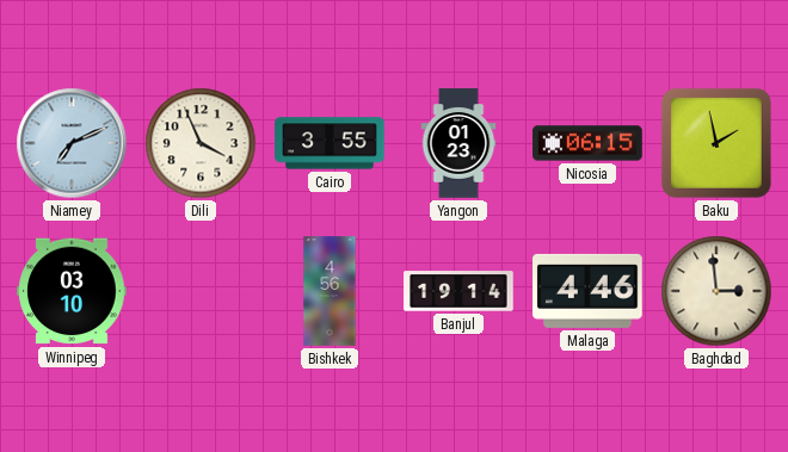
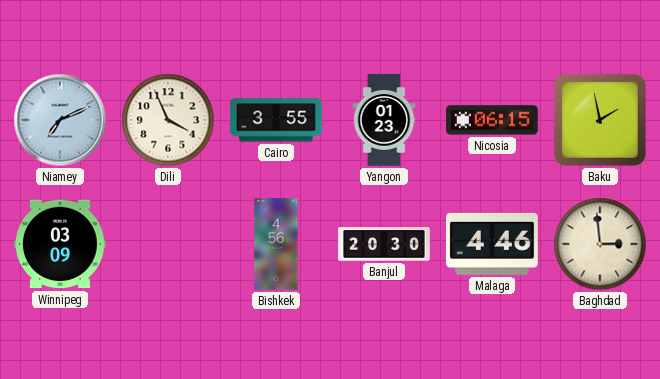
Winnipeg: 03:10 -> 03:09
Banjul: 19:14 -> 20:30
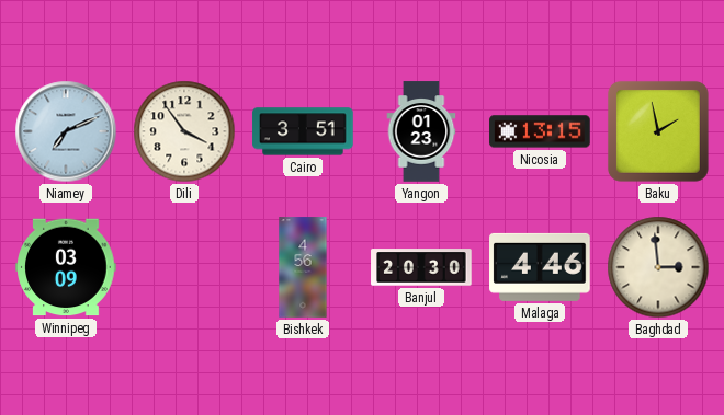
Dili: 3:56 -> 3:54
Cairo: 3:55 -> 3:51
Nicosia: 06:15 -> 13:15
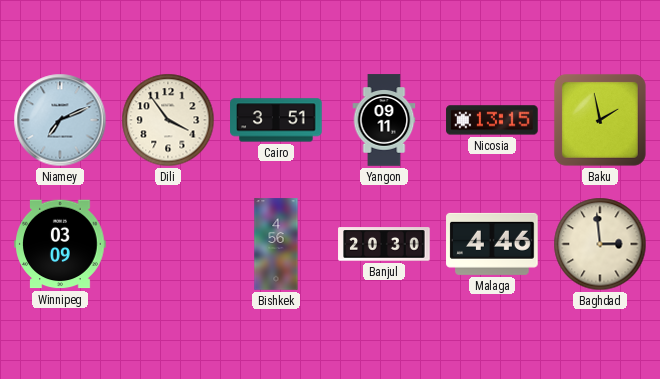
Yangon: 01:23 -> 09:11
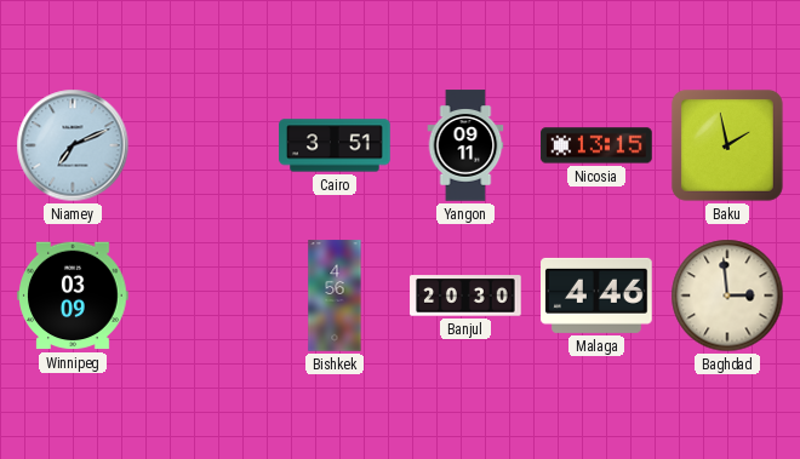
Dili: 3:54 -> none
